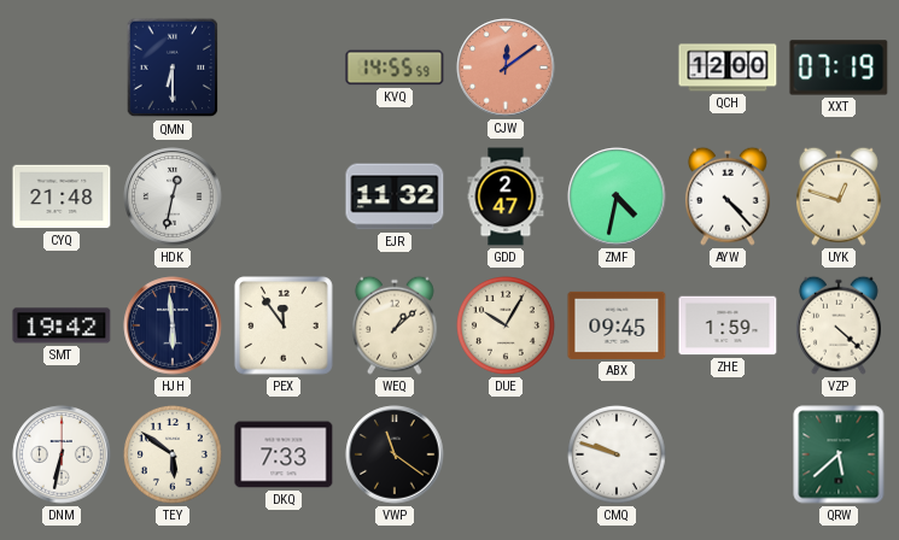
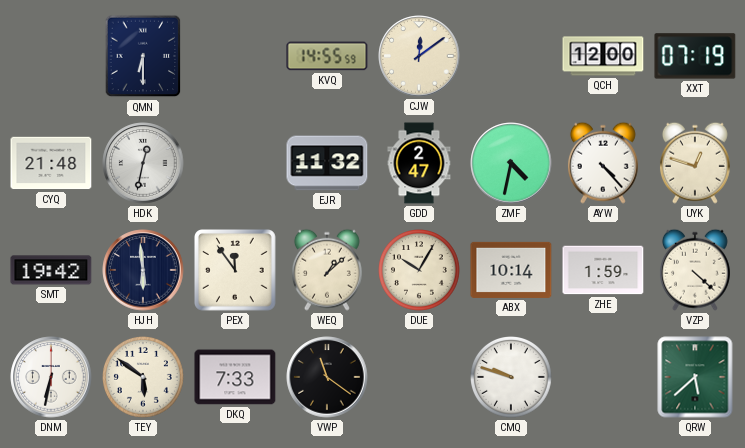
CJW dial: salmon -> cream
ABX: 09:45 -> 10:14
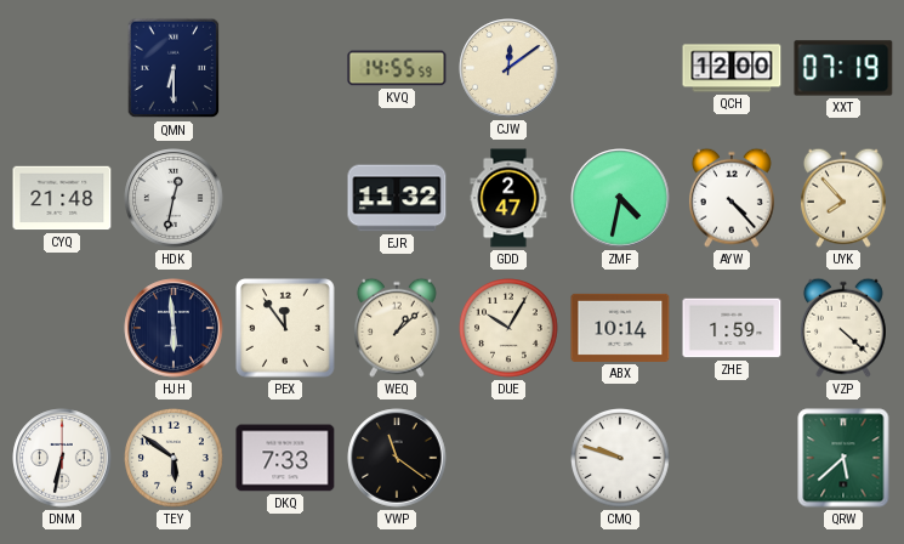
UYK: 12:48 -> 7:53
SMT: 19:42 -> none
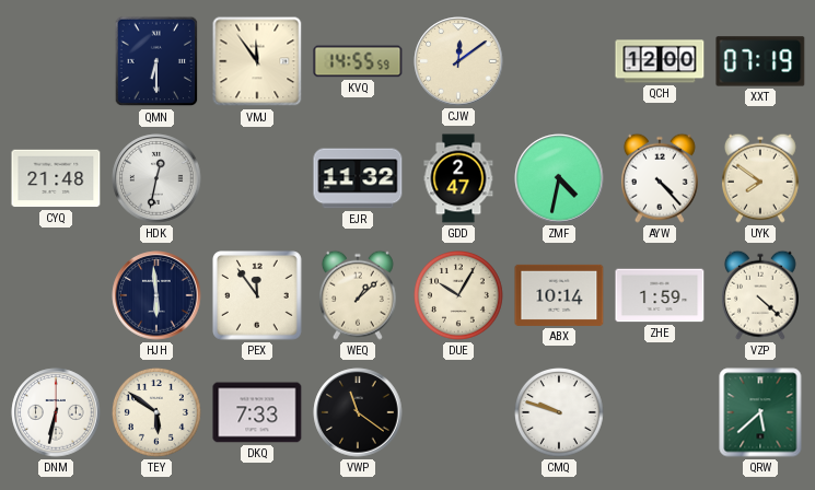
VMJ: none -> 11:54
UYK: 7:53 -> 7:51
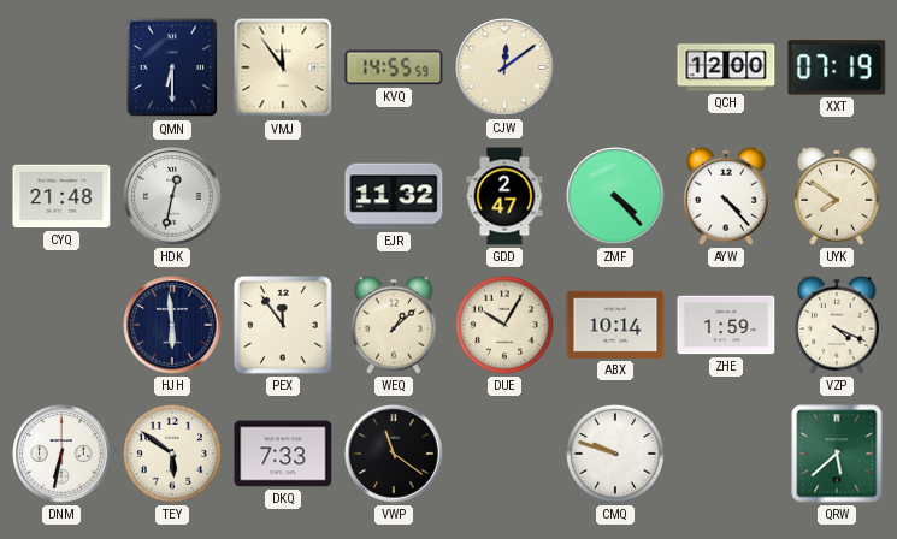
ZMF: 4:32 -> 4:23
VZP: 4:22 -> 4:19
